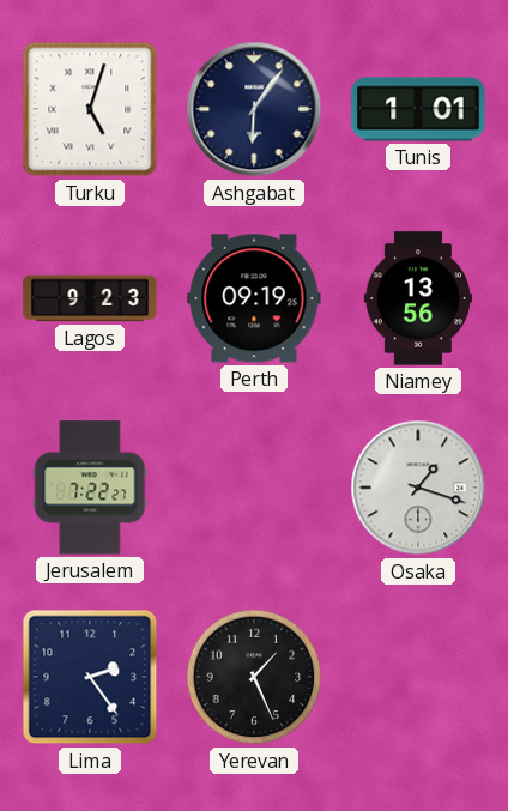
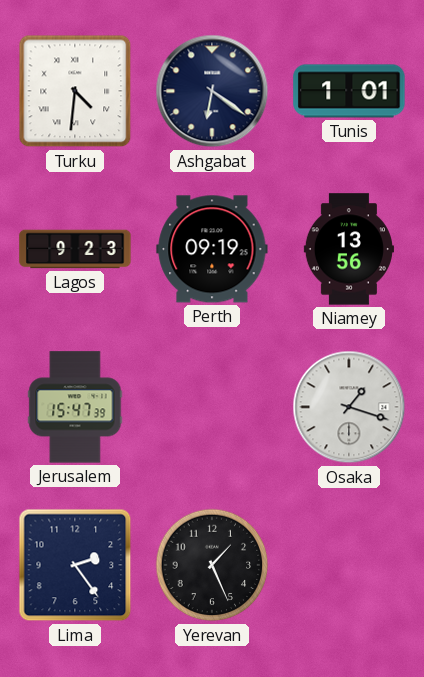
Turku: 5:03 -> 4:31
Ashgabat: 6:06 -> 6:21
Jerusalem: 7:22 -> 15:47
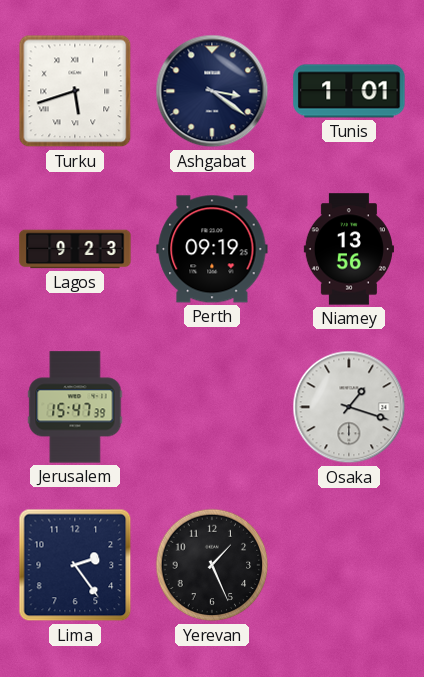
Turku: 4:31 -> 5:42
Ashgabat: 6:21 -> 3:21
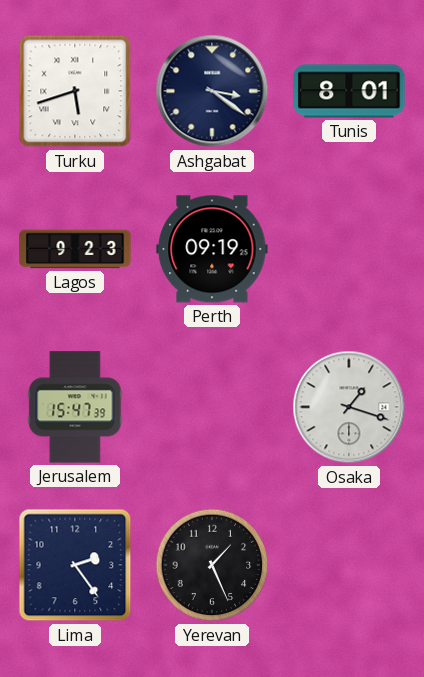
Tunis: 1:01 -> 8:01
Niamey: 13:56 -> none
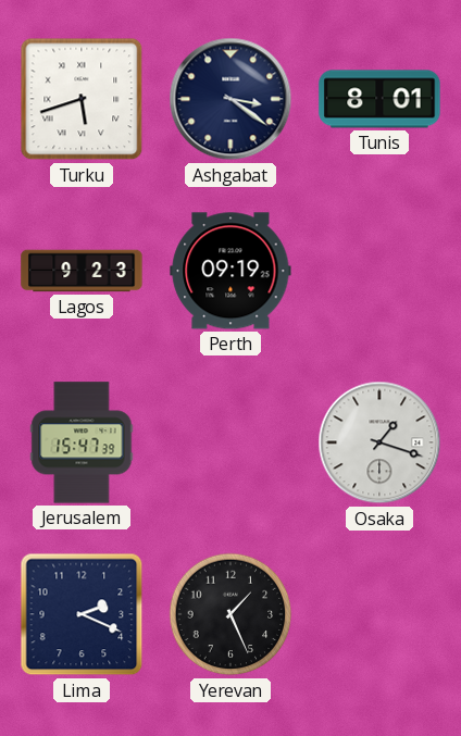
Lima: 2:24 -> 2:19
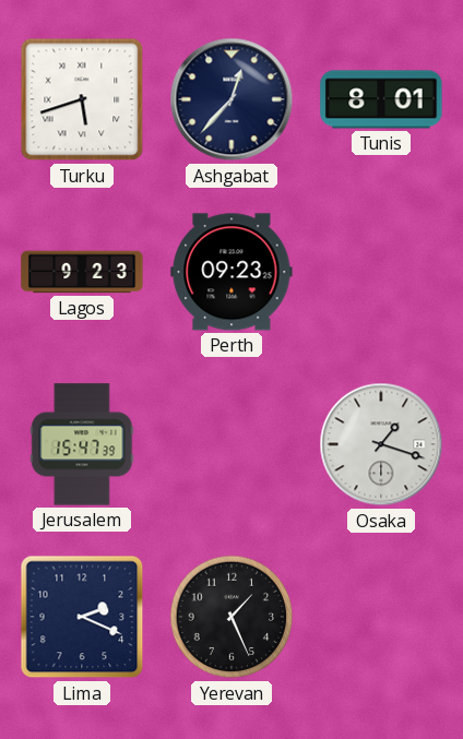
Ashgabat: 3:21 -> 12:37
Perth: 09:19 -> 09:23
